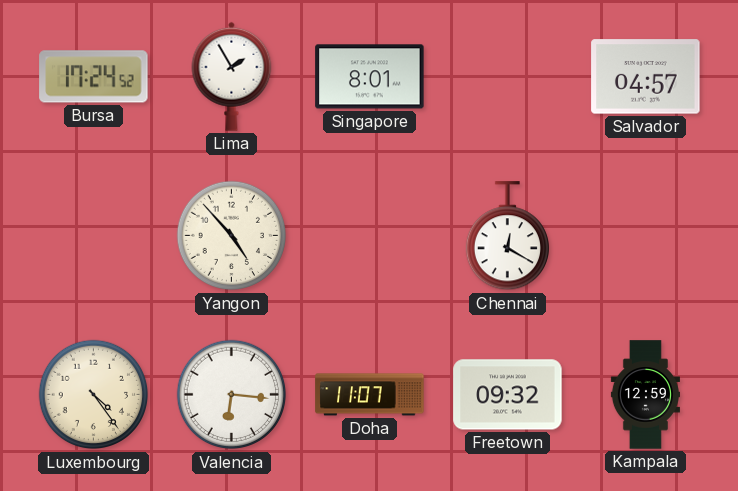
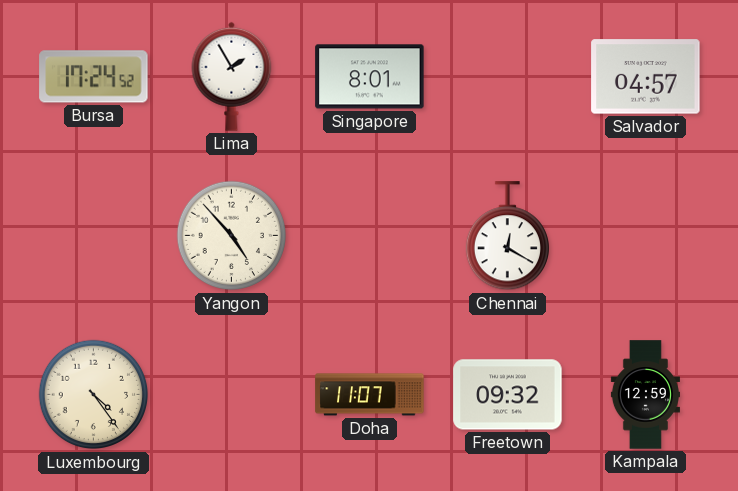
Valencia: 6:16 -> none
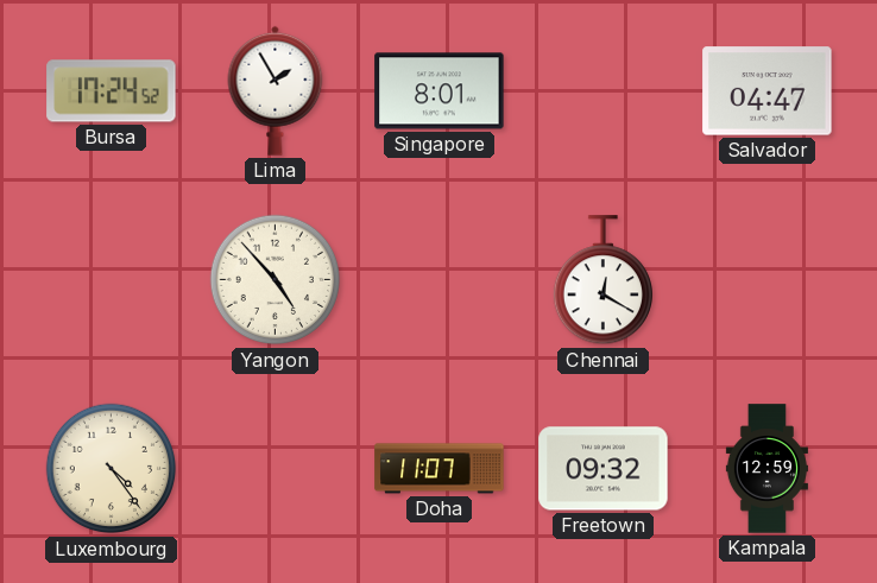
Salvador: 04:57 -> 04:47
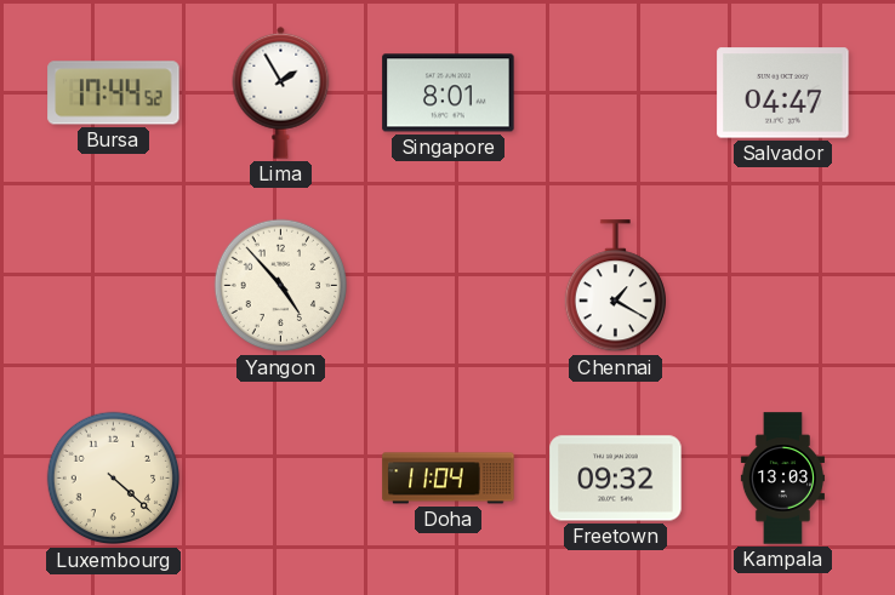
Bursa: 17:24 -> 17:44
Chennai: 12:20 -> 1:20
Luxembourg: 4:24 -> 4:22
Doha: 11:07 -> 11:04
Kampala: 12:59 -> 13:03
